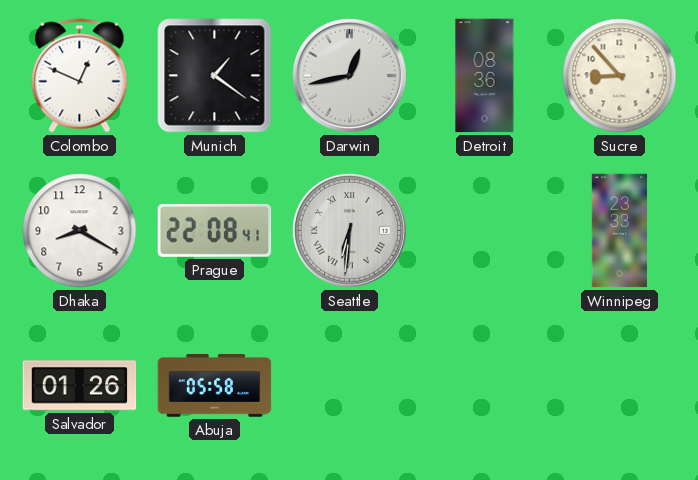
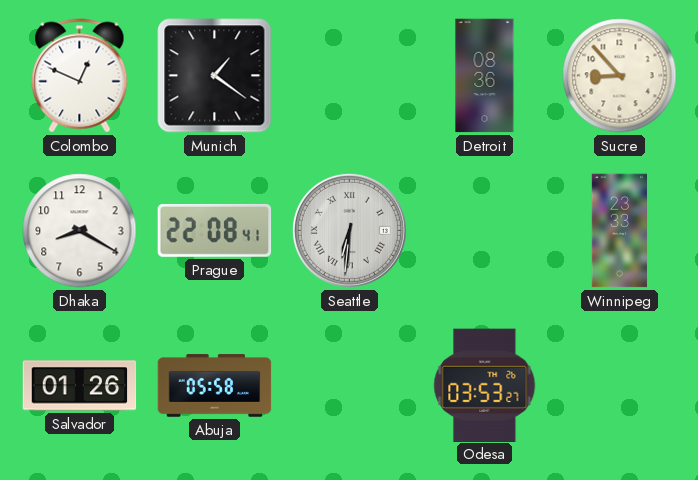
Darwin: 12:43 -> none
Odesa: none -> 03:53
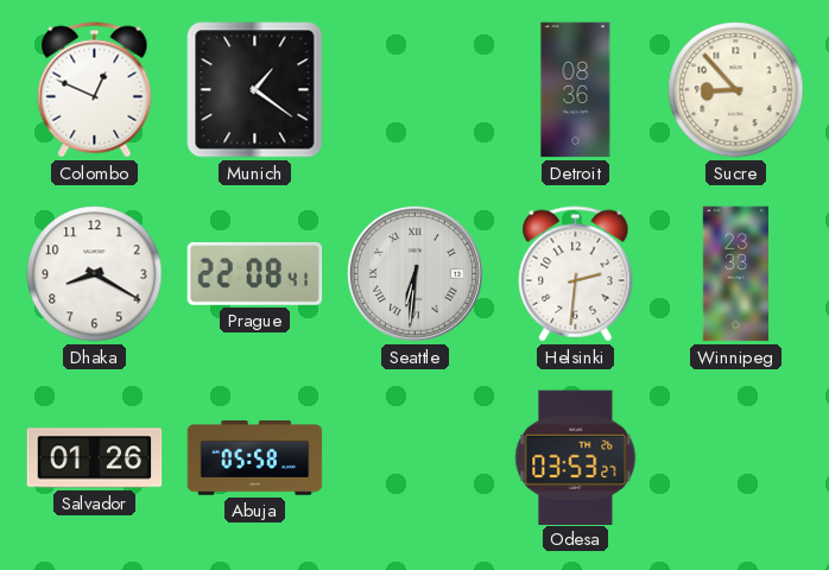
Helsinki: none -> 2:31
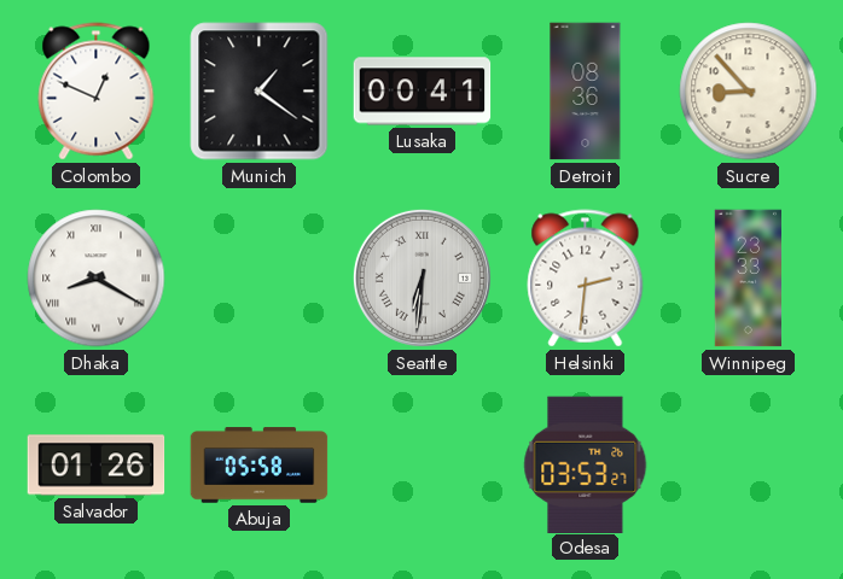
Lusaka: none -> 00:41
Dhaka numerals: Arabic -> Roman
Prague: 22:08 -> none
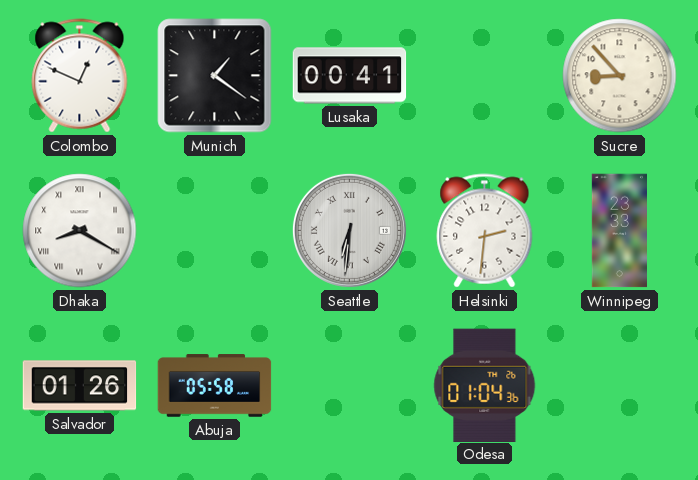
Detroit: 08:36 -> none
Odesa: 03:53 -> 01:04
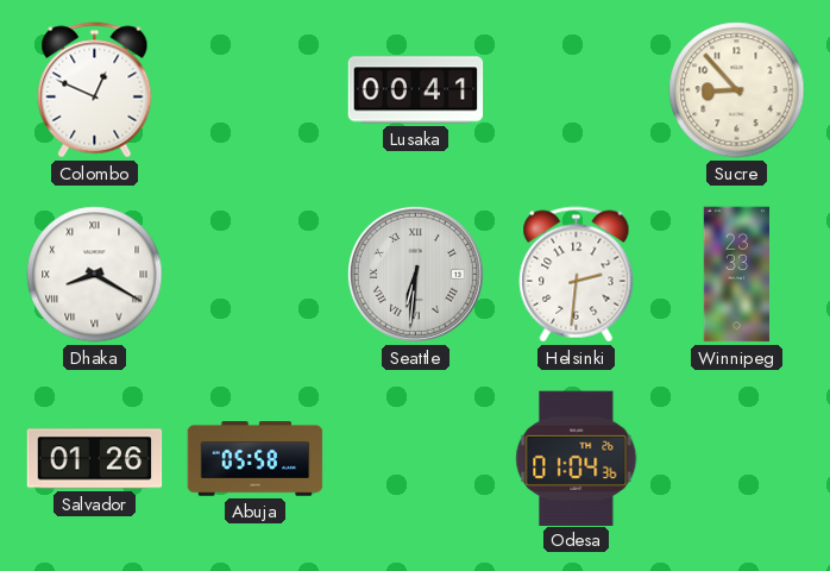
Munich: 1:21 -> none
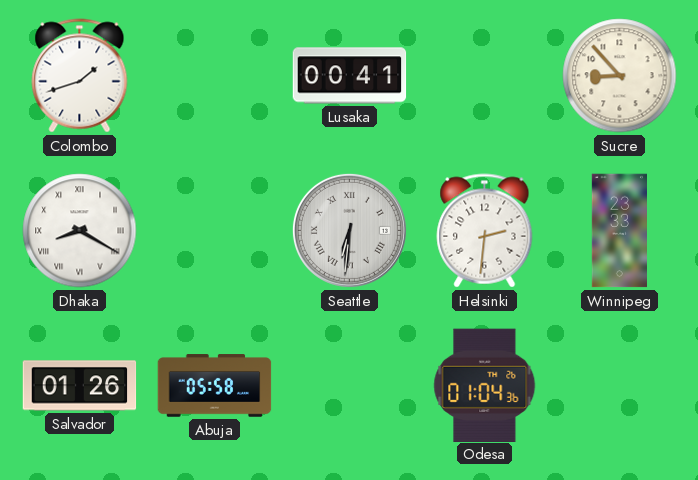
Colombo: 12:49 -> 1:42
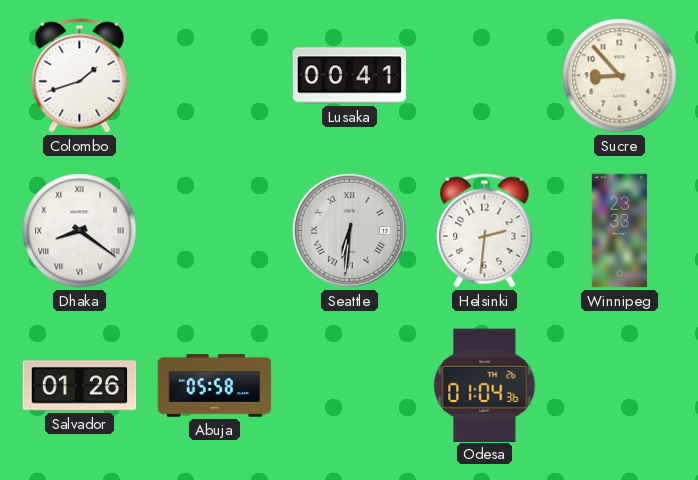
Dhaka: 8:20 -> 8:21
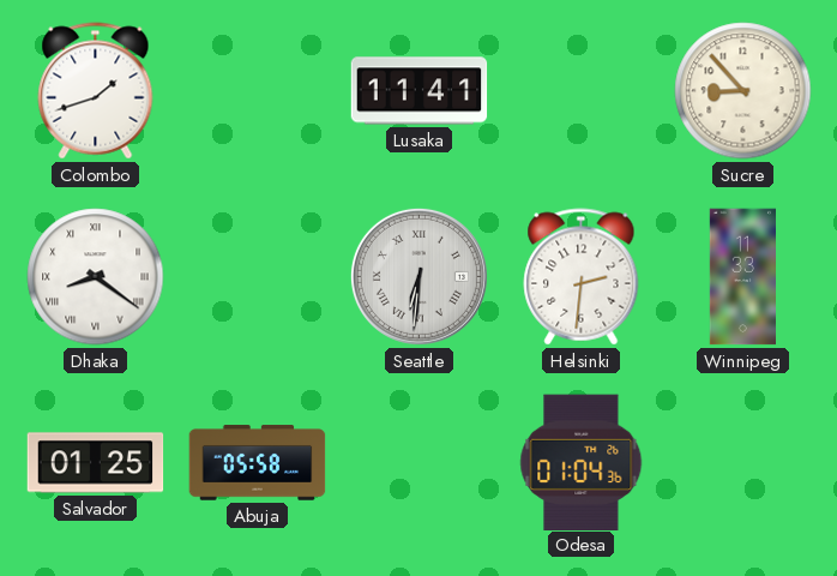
Lusaka: 00:41 -> 11:41
Winnipeg: 23:33 -> 11:33
Salvador: 01:26 -> 01:25
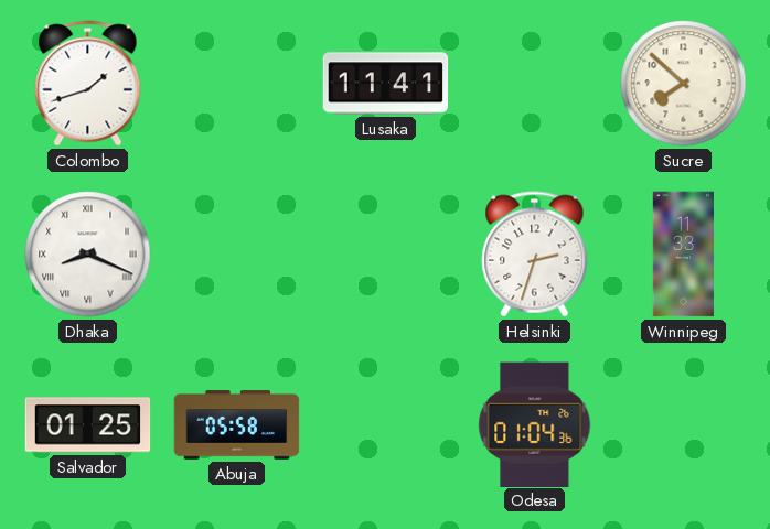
Sucre: 8:53 -> 7:52
Dhaka: 8:21 -> 8:19
Seattle: 6:31 -> none
Helsinki: 2:31 -> 2:33
